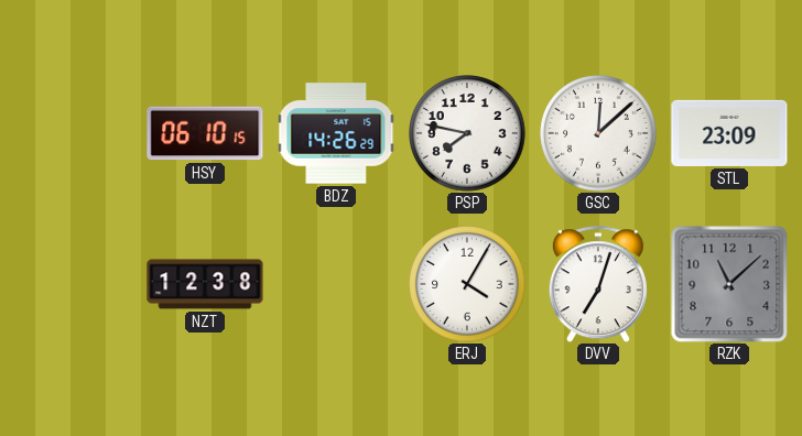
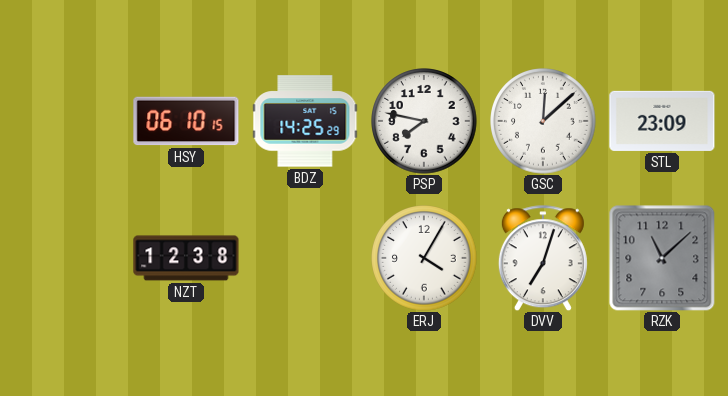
BDZ: 14:26 -> 14:25
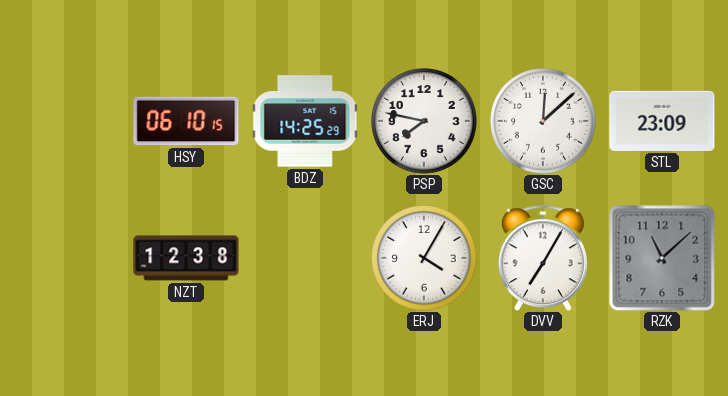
DVV: 7:03 -> 7:05
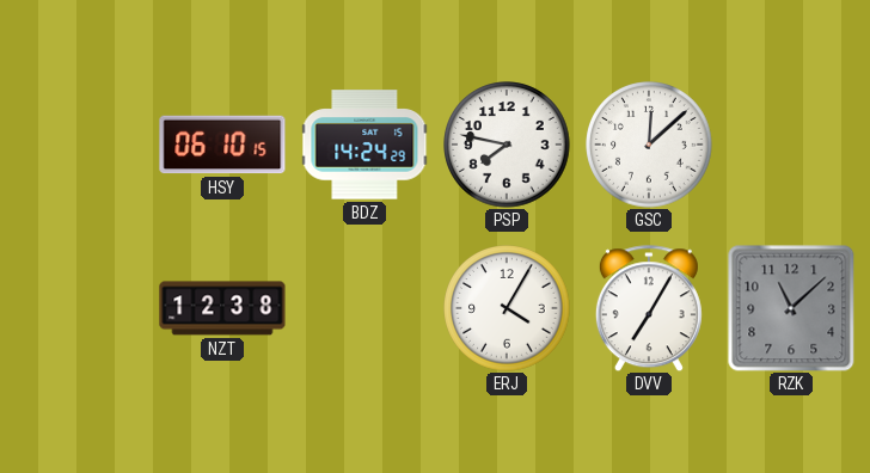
BDZ: 14:25 -> 14:24
STL: 23:09 -> none
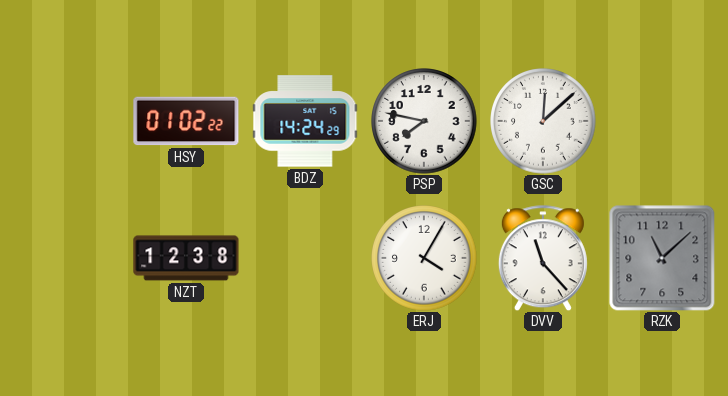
HSY: 06:10 -> 01:02
DVV: 7:05 -> 11:23
